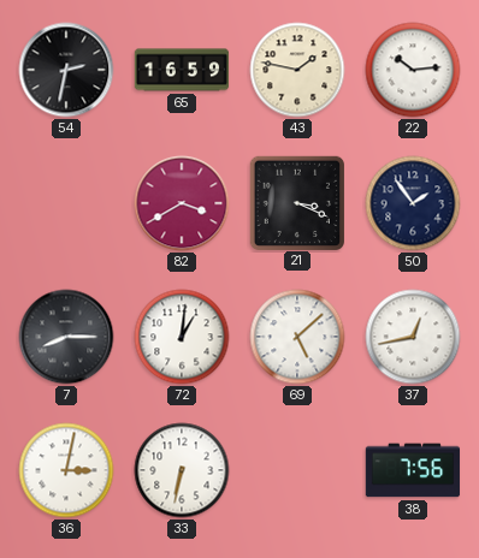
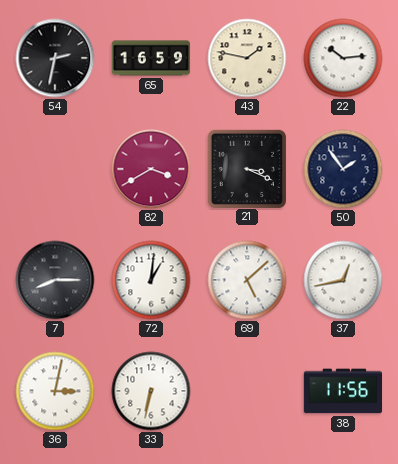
38: 7:56 -> 11:56
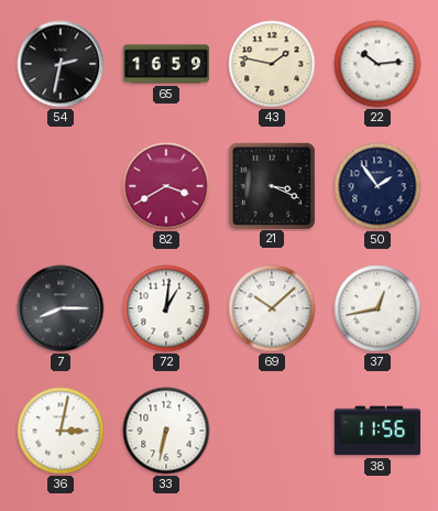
69: 5:08 -> 10:08
